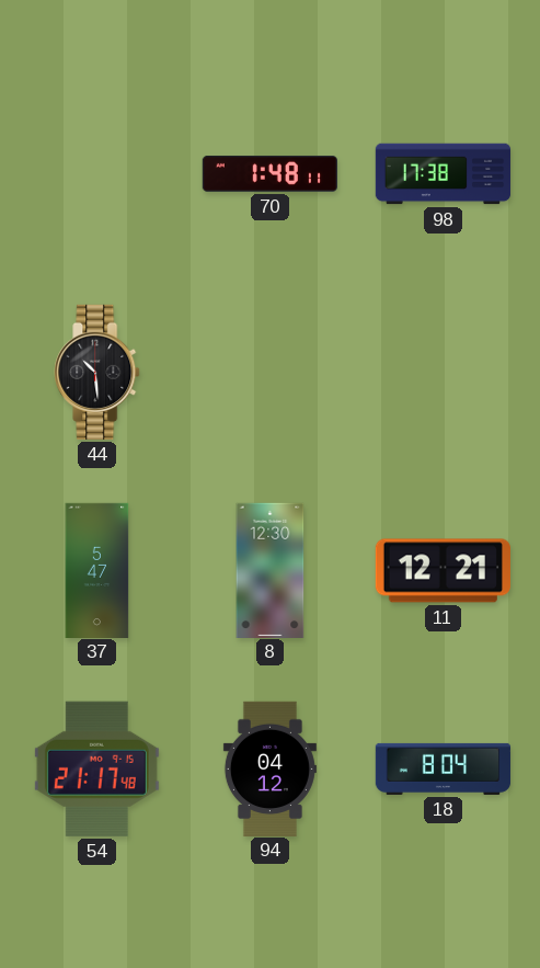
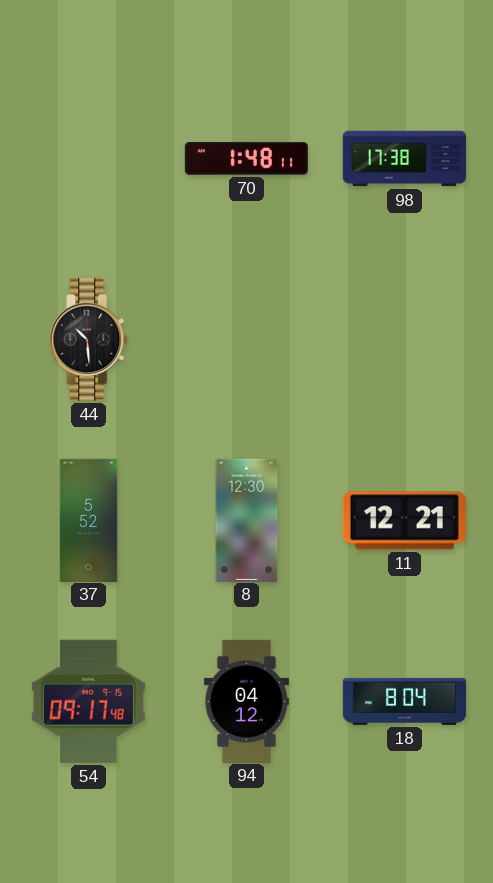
37: 5:47 -> 5:52
54: 21:17 -> 09:17
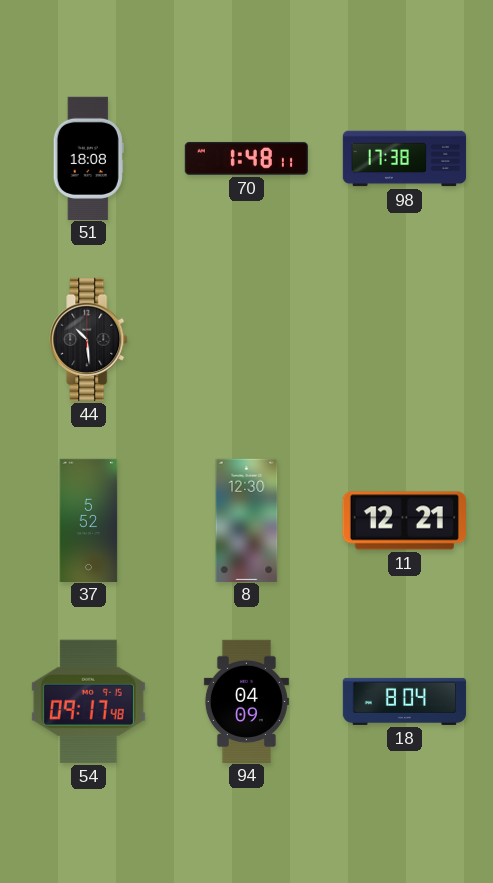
51: none -> 18:08
94: 04:12 -> 04:09
